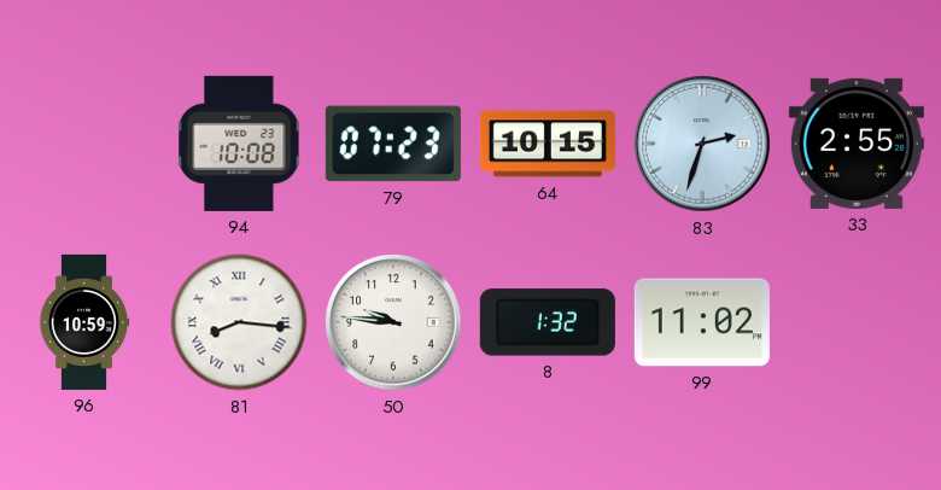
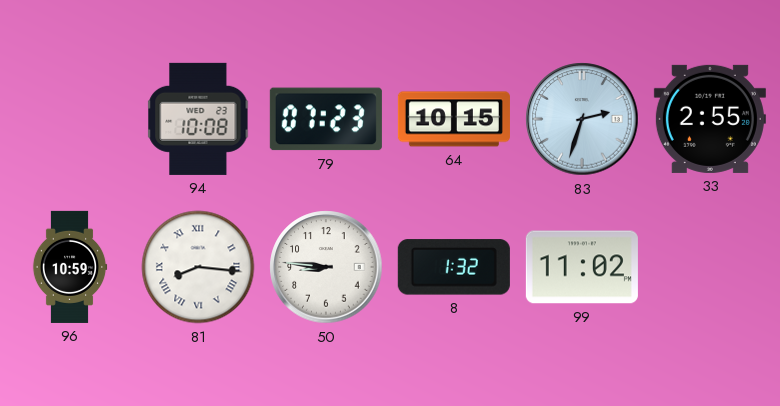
50: 9:46 -> 8:46
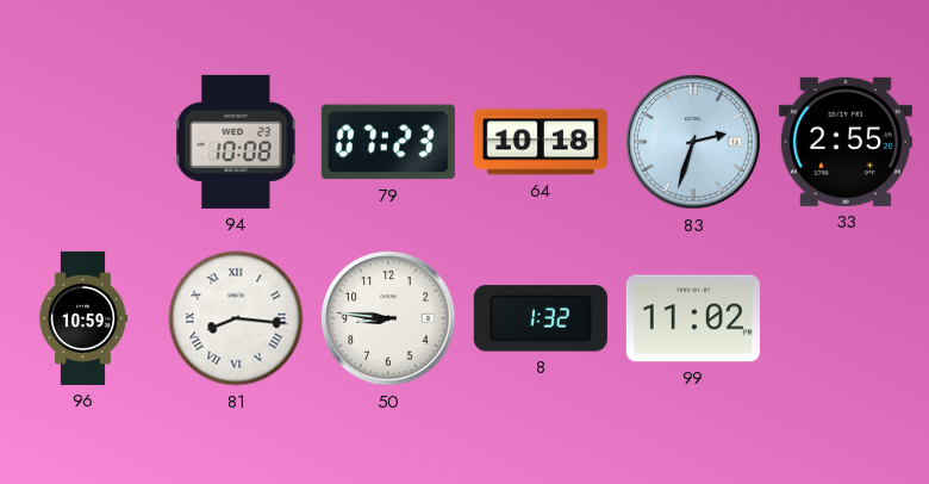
64: 10:15 -> 10:18
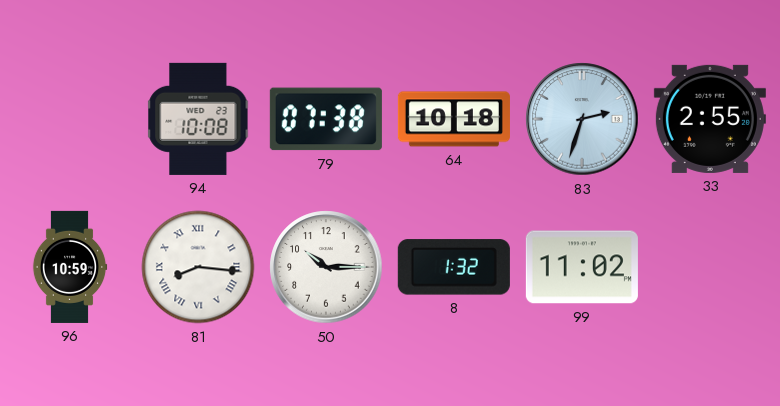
79: 07:23 -> 07:38
50: 8:46 -> 10:15
